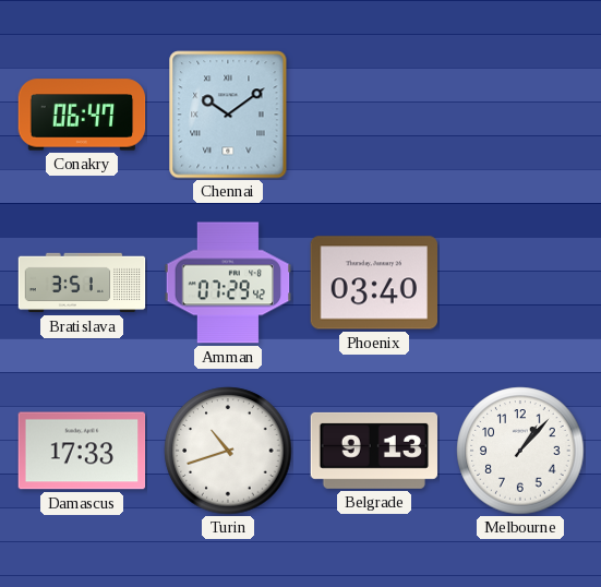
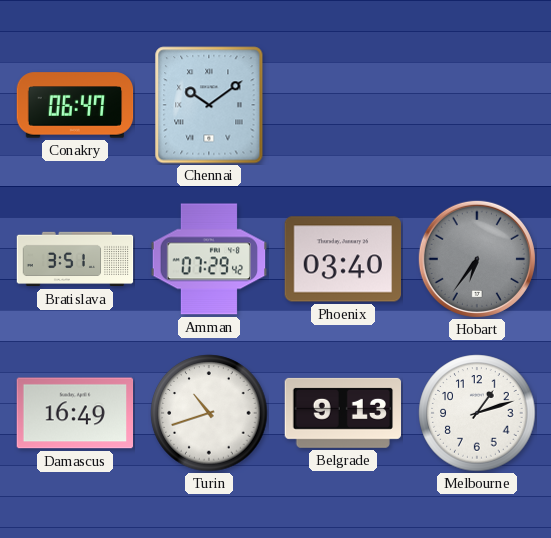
Hobart: none -> 6:36
Damascus: 17:33 -> 16:49
Melbourne: 1:07 -> 1:12
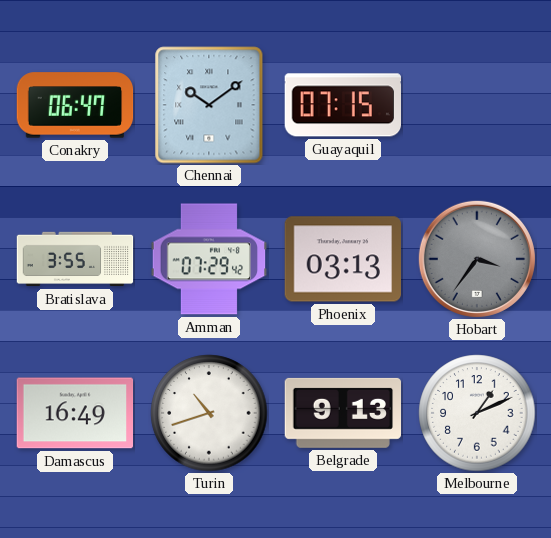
Guayaquil: none -> 07:15
Bratislava: 3:51 -> 3:55
Phoenix: 03:40 -> 03:13
Hobart: 6:36 -> 3:36
Melbourne: 1:12 -> 1:11
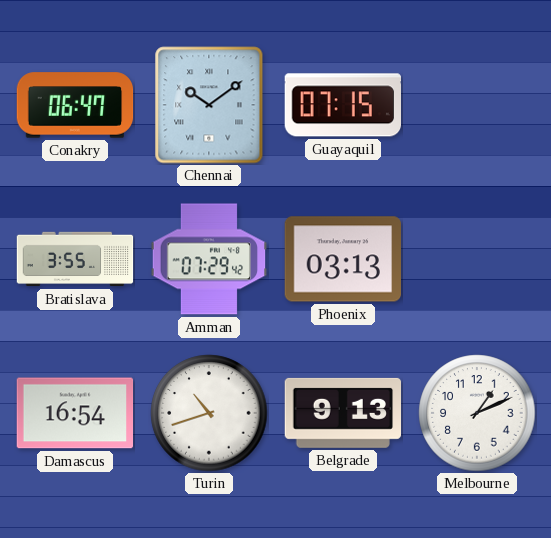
Hobart: 3:36 -> none
Damascus: 16:49 -> 16:54
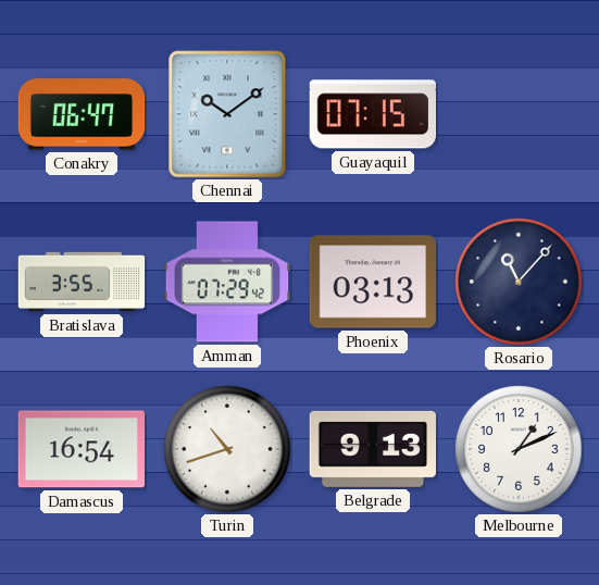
Rosario: none -> 11:07
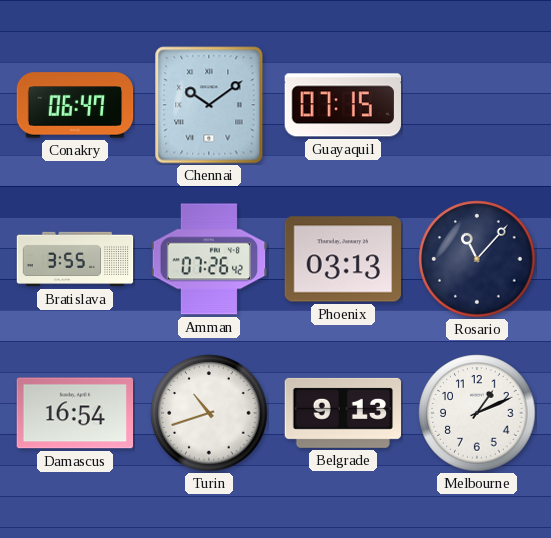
Amman: 07:29 -> 07:26
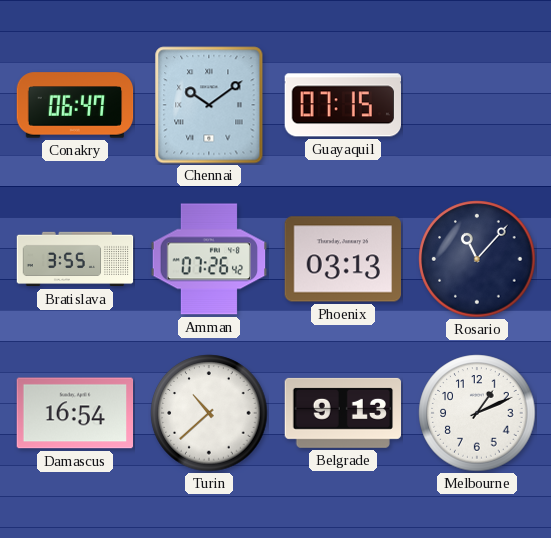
Turin: 10:42 -> 10:38
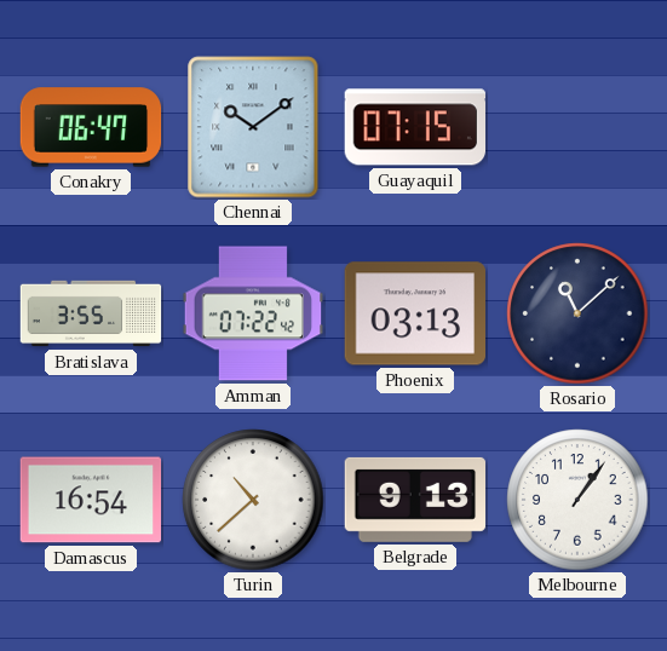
Amman: 07:26 -> 07:22
Rosario: 11:07 -> 11:08
Melbourne: 1:11 -> 1:06
